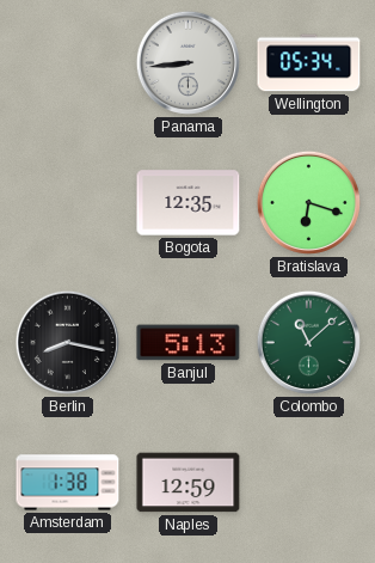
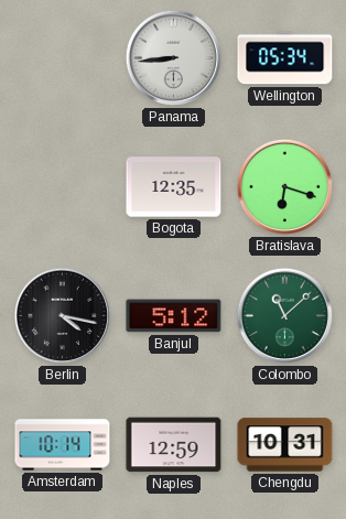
Berlin: 8:17 -> 4:17
Banjul: 5:13 -> 5:12
Amsterdam: 1:38 -> 10:14
Chengdu: none -> 10:31
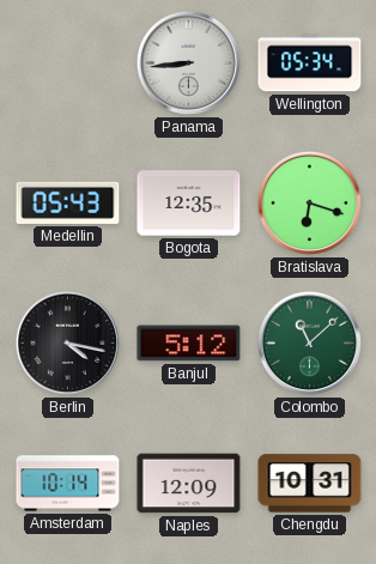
Medellin: none -> 05:43
Naples: 12:59 -> 12:09
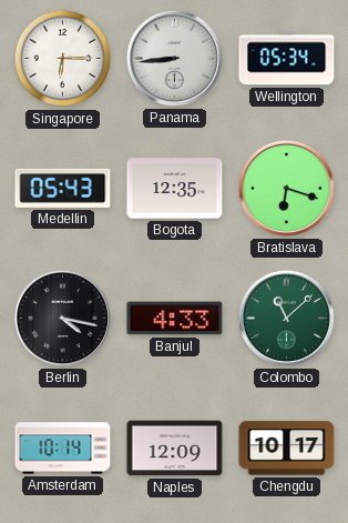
Singapore: none -> 6:15
Banjul: 5:12 -> 4:33
Chengdu: 10:31 -> 10:17
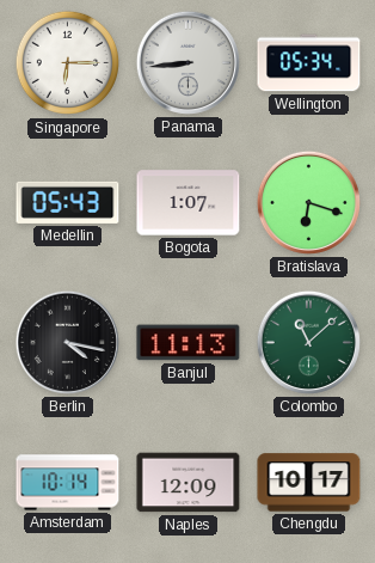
Bogota: 12:35 -> 1:07
Banjul: 4:33 -> 11:13
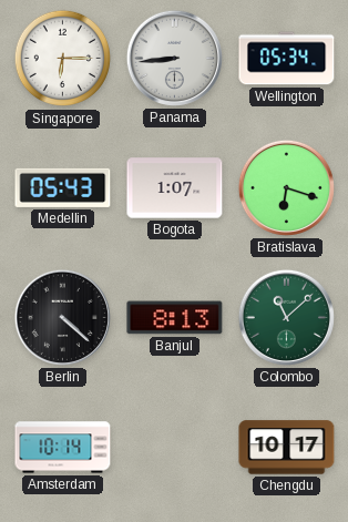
Berlin: 4:17 -> 4:22
Banjul: 11:13 -> 8:13
Naples: 12:09 -> none
